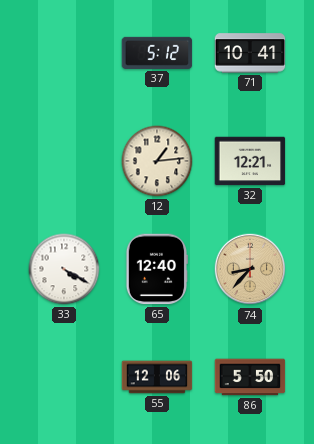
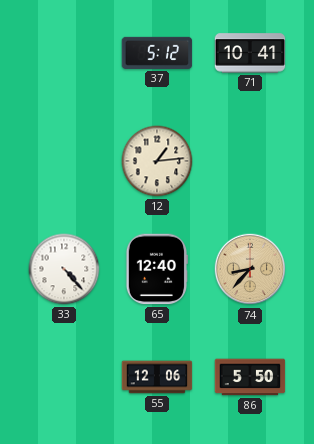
32: 12:21 -> none
33: 4:20 -> 4:23
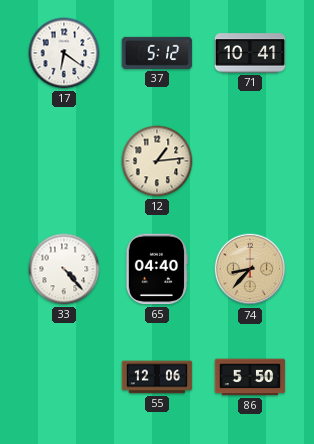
17: none -> 6:21
65: 12:40 -> 04:40
